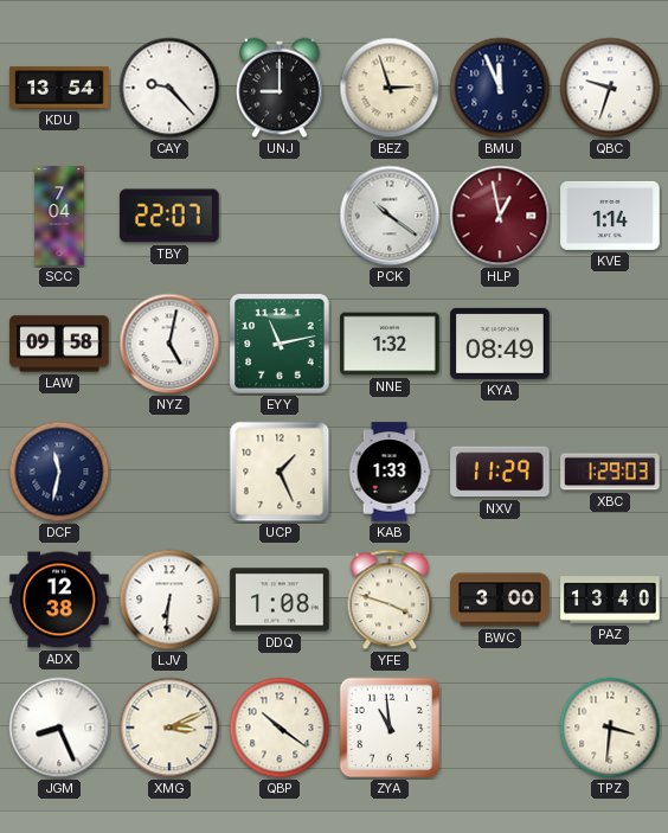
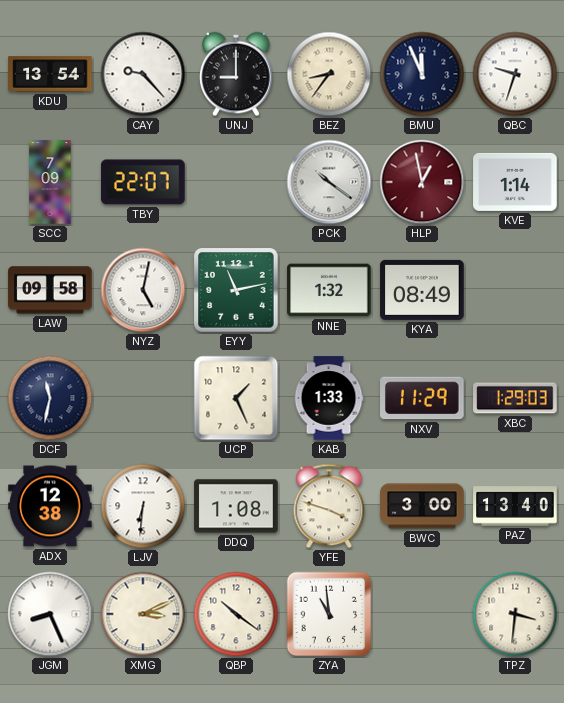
BEZ: 2:57 -> 8:36
SCC: 7:04 -> 7:09
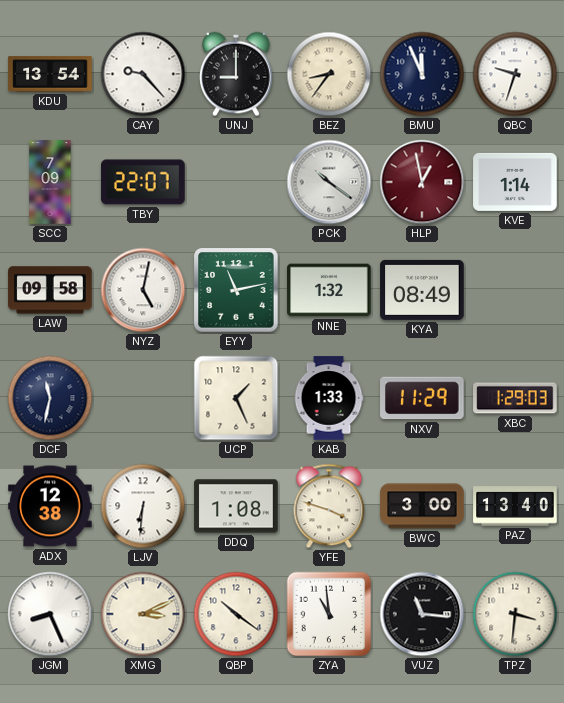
VUZ: none -> 11:16
